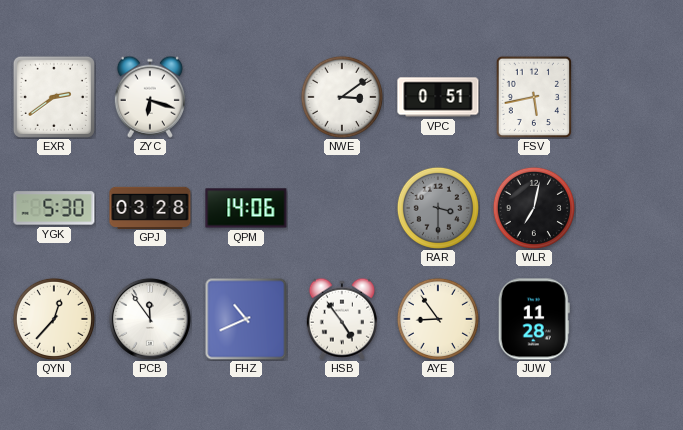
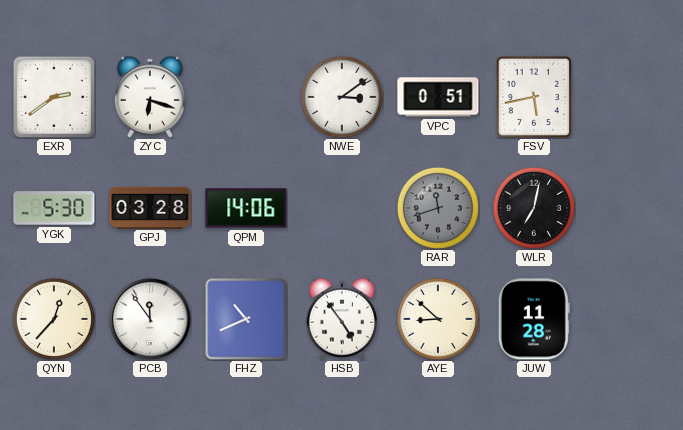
RAR: 3:30 -> 11:42
AYE: 8:54 -> 8:52
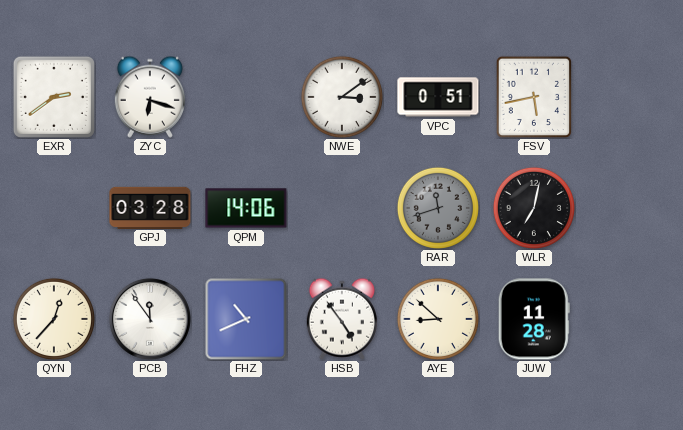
YGK: 5:30 -> none
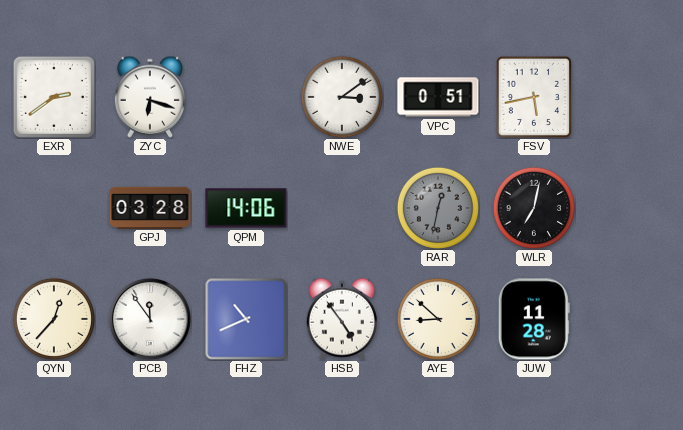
RAR: 11:42 -> 12:32
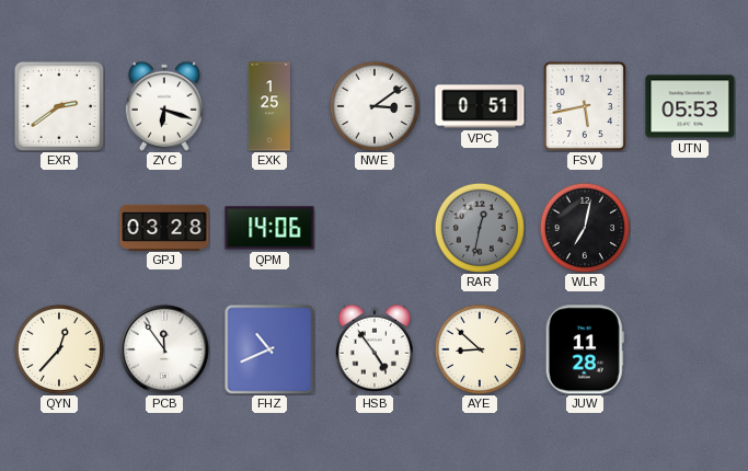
EXK: none -> 1:25
UTN: none -> 05:53
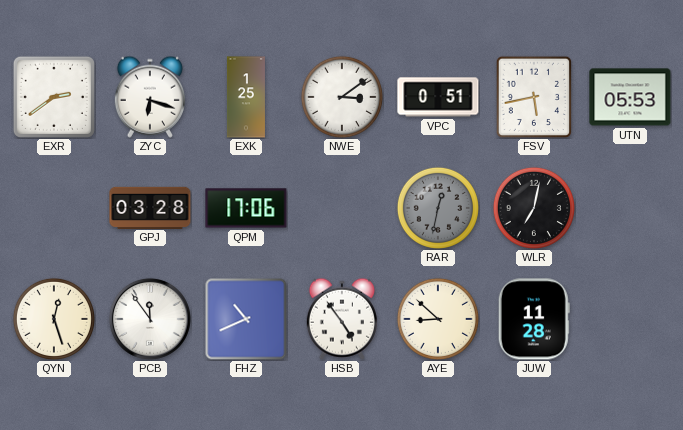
QPM: 14:06 -> 17:06
QYN: 12:37 -> 12:27
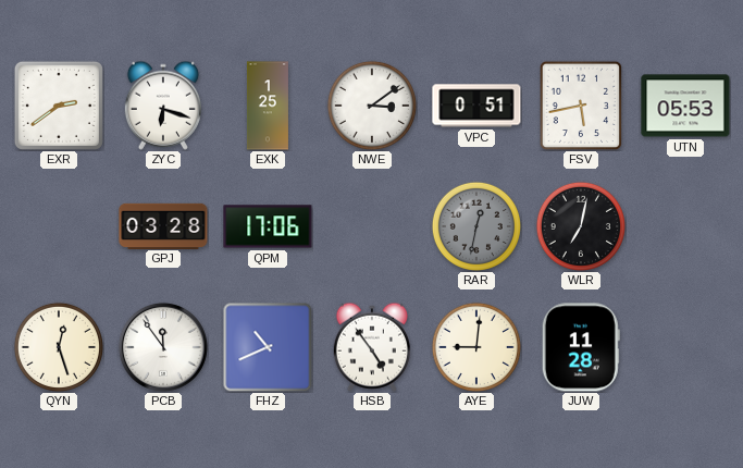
AYE: 8:52 -> 9:01
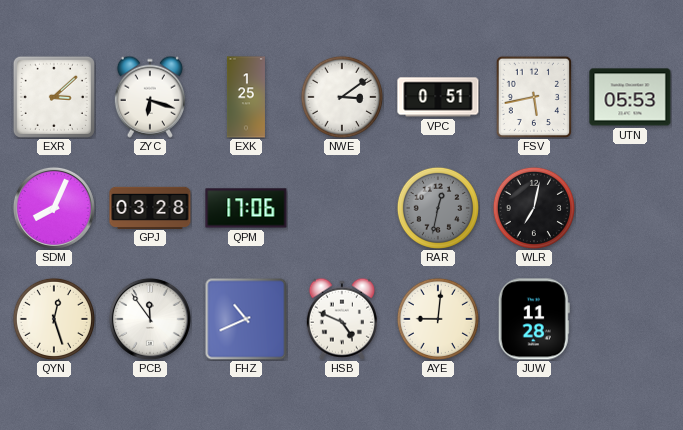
EXR: 2:39 -> 3:08
SDM: none -> 8:04
HSB: 4:54 -> 4:49
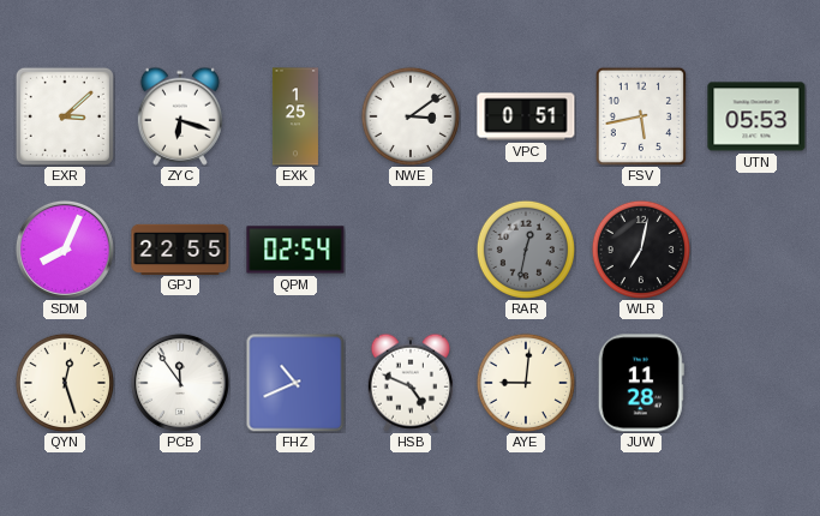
GPJ: 03:28 -> 22:55
QPM: 17:06 -> 02:54
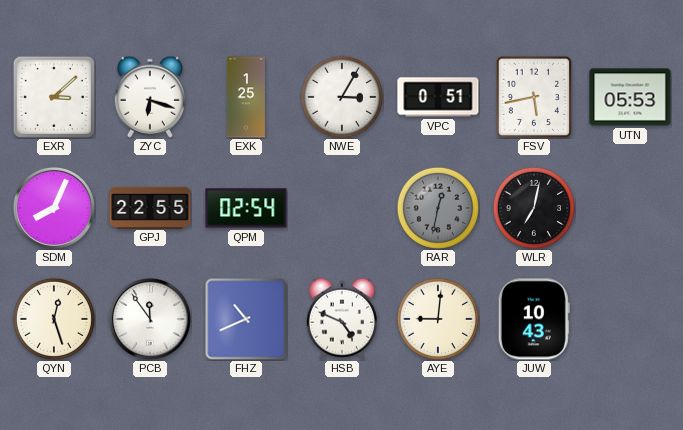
NWE: 3:09 -> 3:05
JUW: 11:28 -> 10:43
